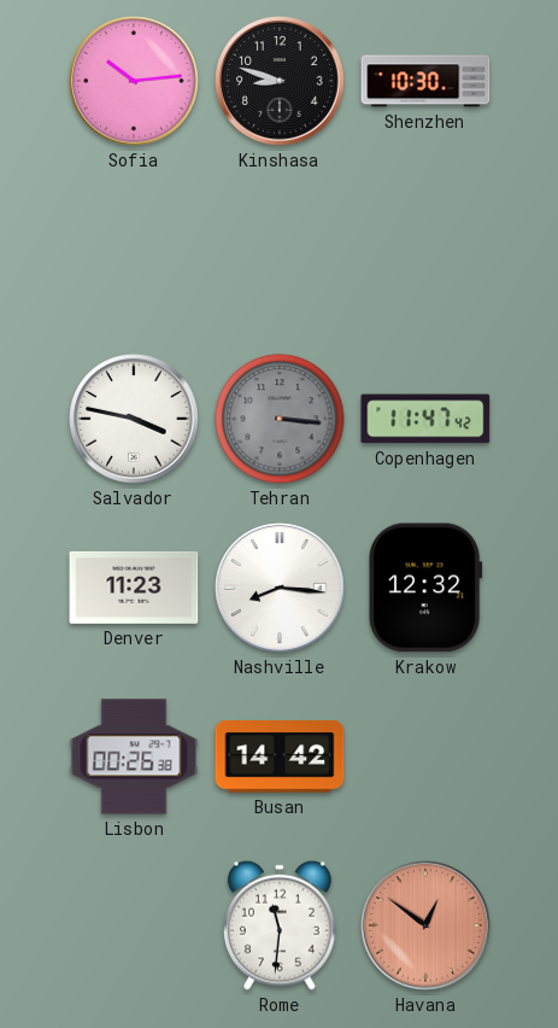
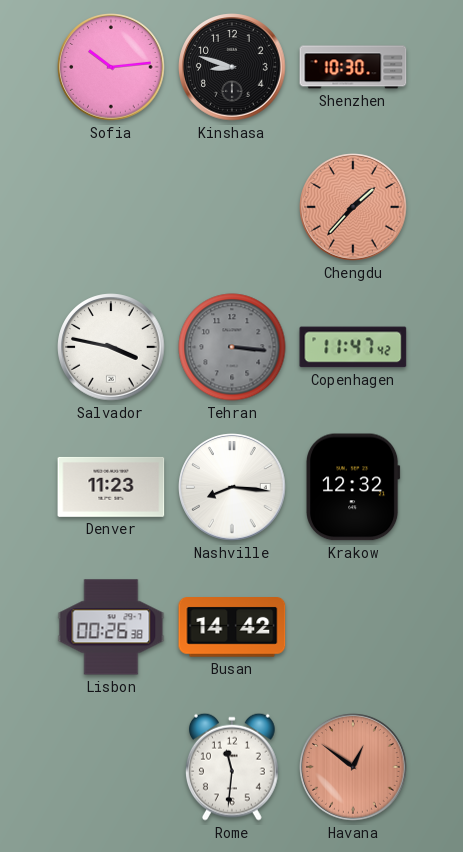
Chengdu: none -> 1:37
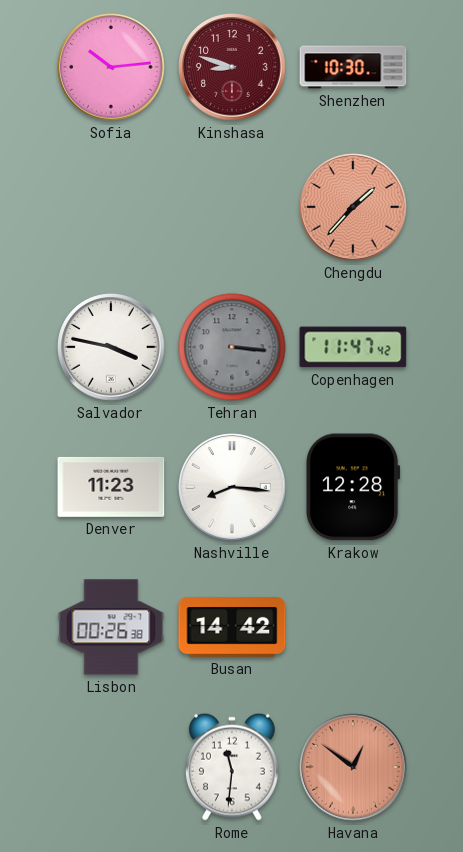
Kinshasa dial: black -> burgundy
Krakow: 12:32 -> 12:28
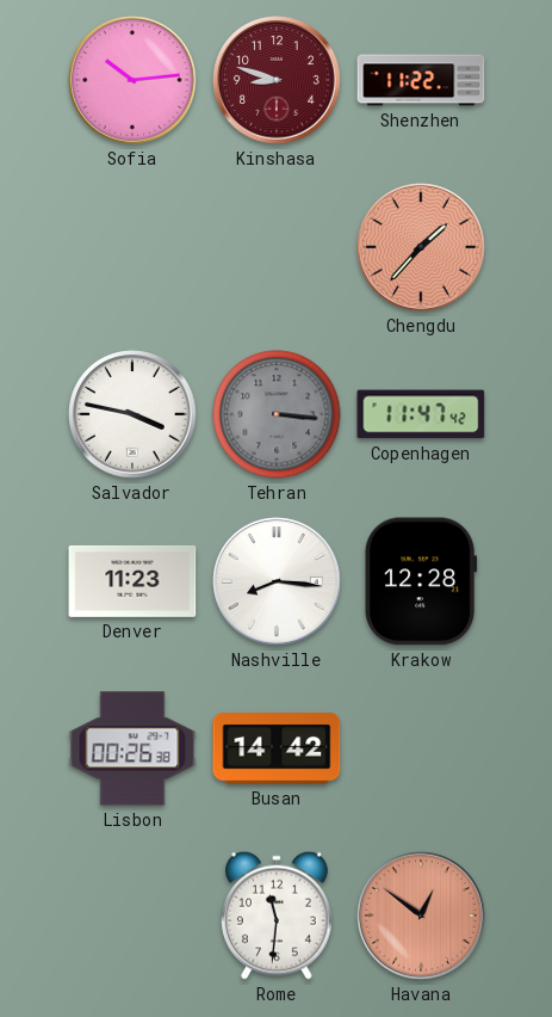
Shenzhen: 10:30 -> 11:22
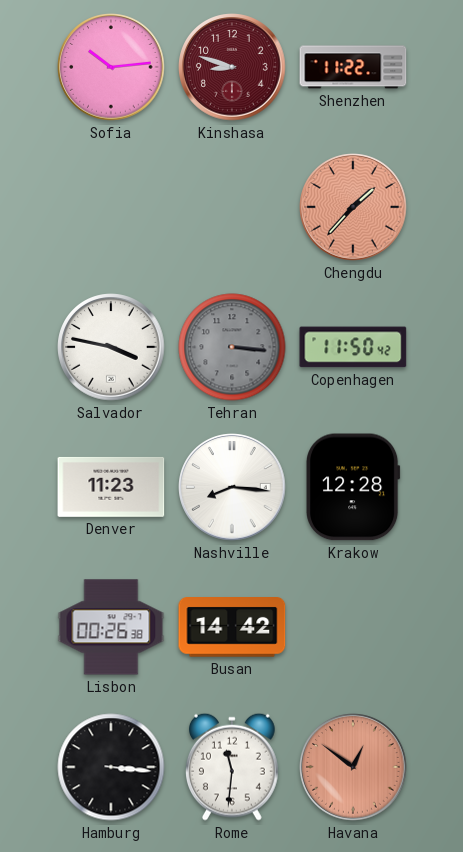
Copenhagen: 11:47 -> 11:50
Hamburg: none -> 3:16
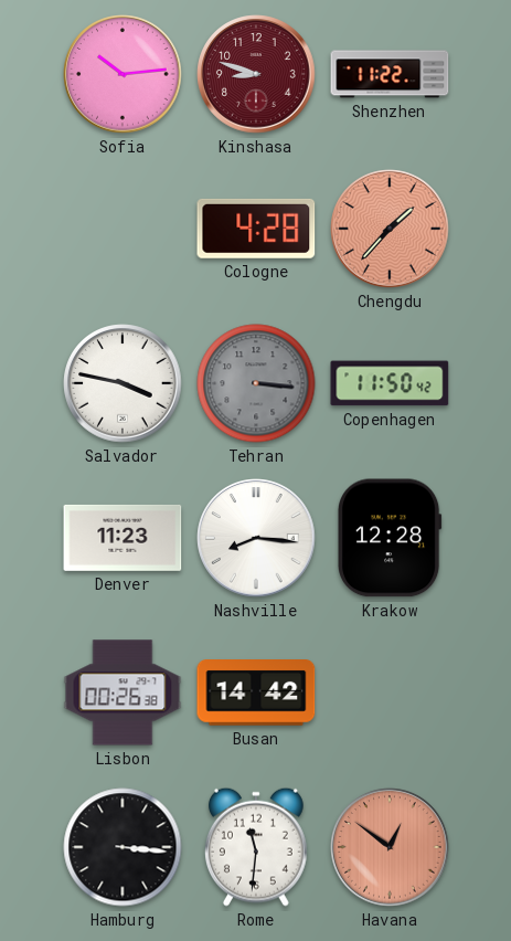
Cologne: none -> 4:28
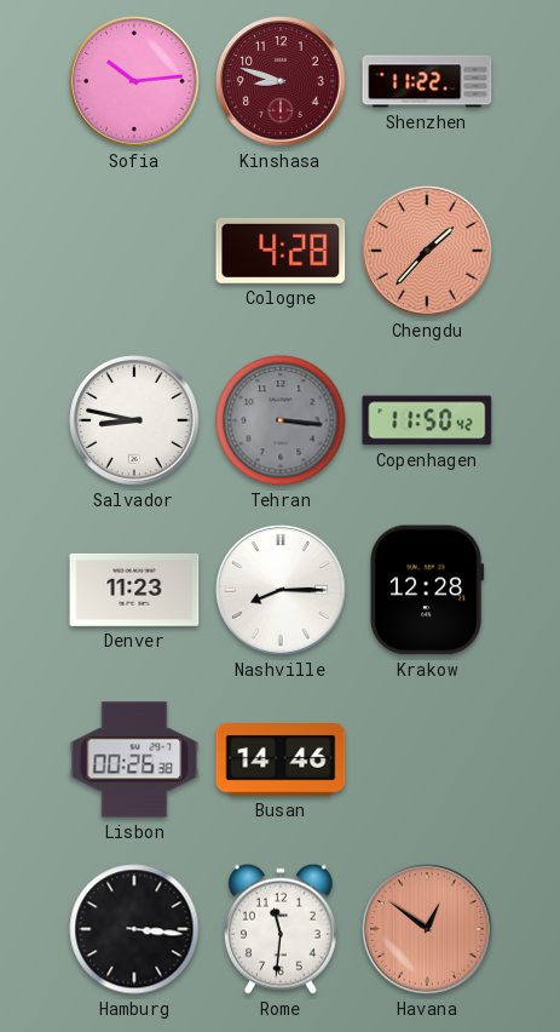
Salvador: 3:47 -> 8:47
Nashville: 8:16 -> 8:15
Busan: 14:42 -> 14:46
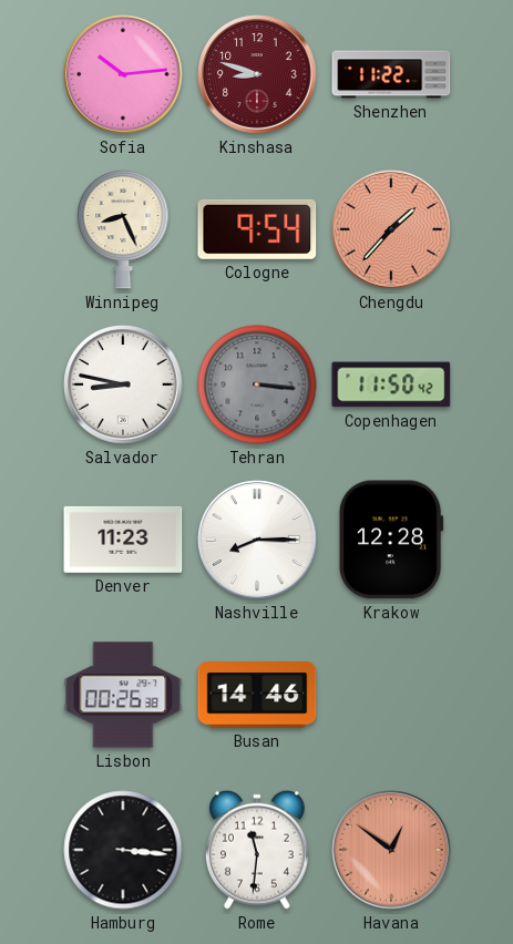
Winnipeg: none -> 8:26
Cologne: 4:28 -> 9:54
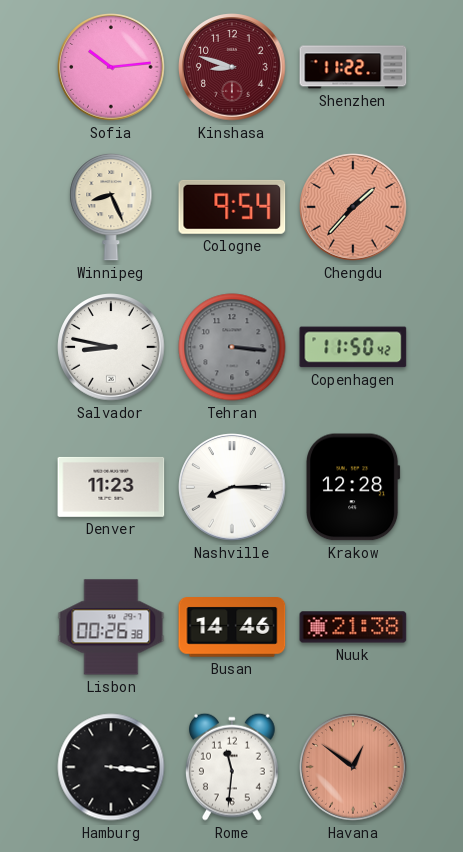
Nuuk: none -> 21:38
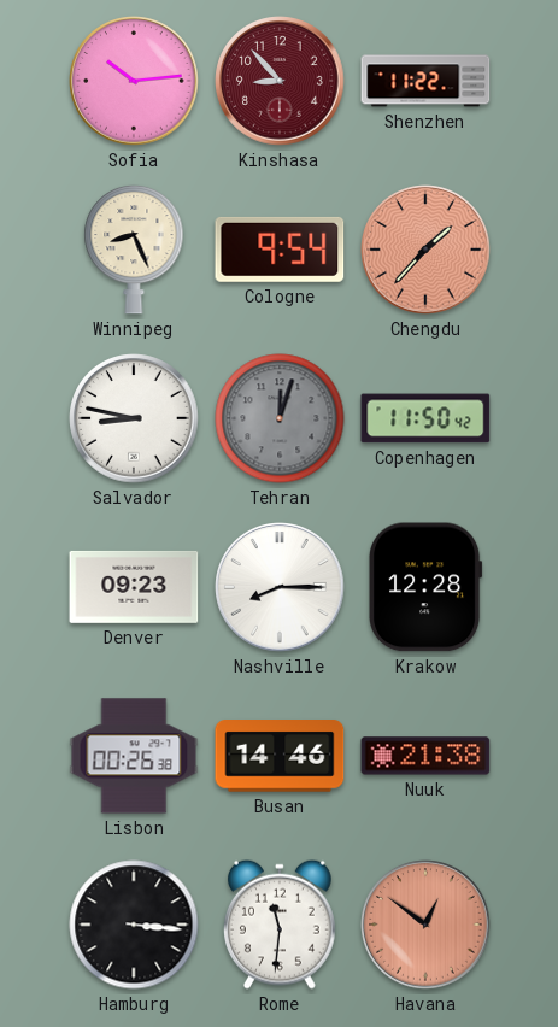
Kinshasa: 8:48 -> 8:53
Tehran: 3:16 -> 12:03
Denver: 11:23 -> 09:23
